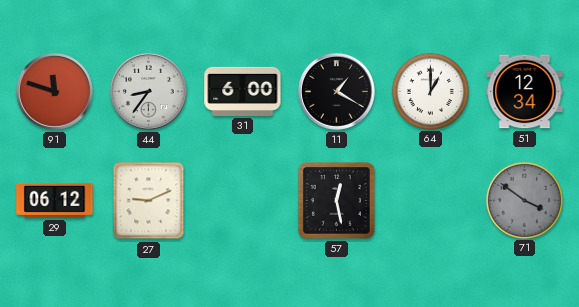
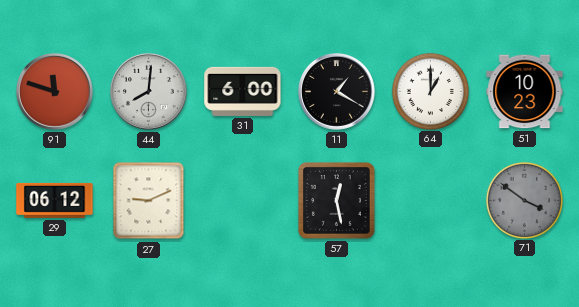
44: 8:36 -> 8:01
51: 12:34 -> 10:23
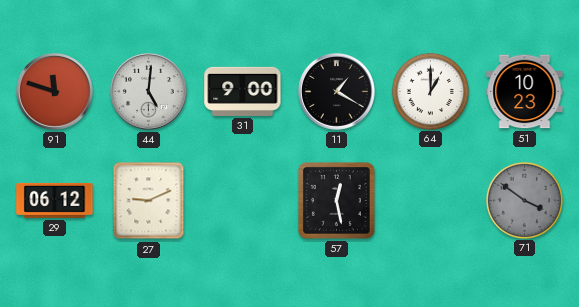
44: 8:01 -> 5:01
31: 6:00 -> 9:00
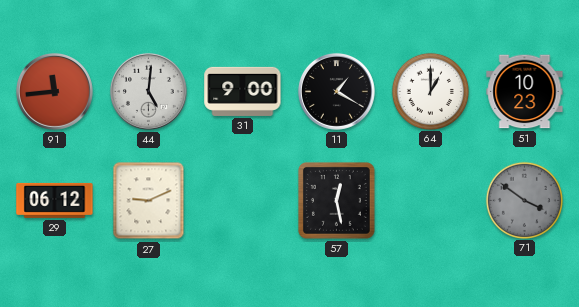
91: 11:48 -> 11:44
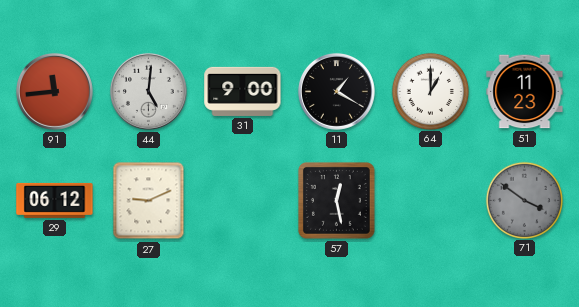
51: 10:23 -> 11:23
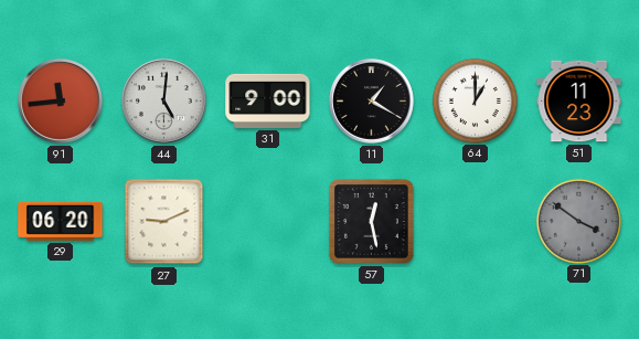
29: 06:12 -> 06:20
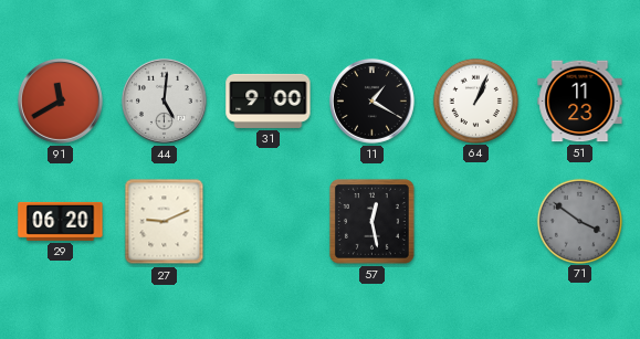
91: 11:44 -> 11:40
64: 1:00 -> 1:04
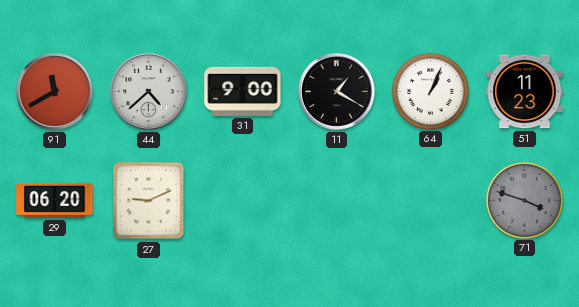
44: 5:01 -> 4:38
57: 12:28 -> none
71: 3:51 -> 3:48
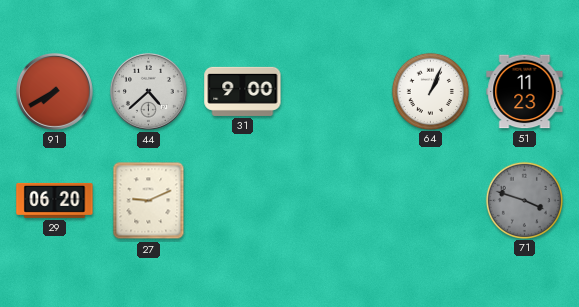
91: 11:40 -> 7:40
11: 1:20 -> none
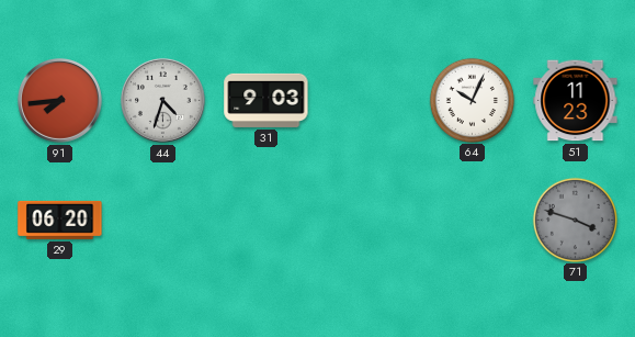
91: 7:40 -> 7:44
44: 4:38 -> 4:33
31: 9:00 -> 9:03
64: 1:04 -> 10:04
27: 9:11 -> none
